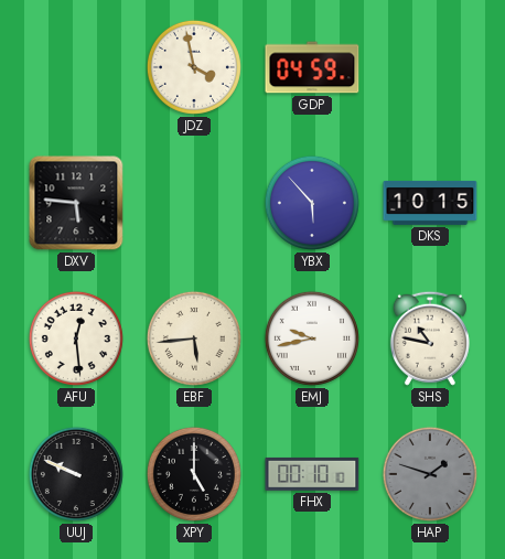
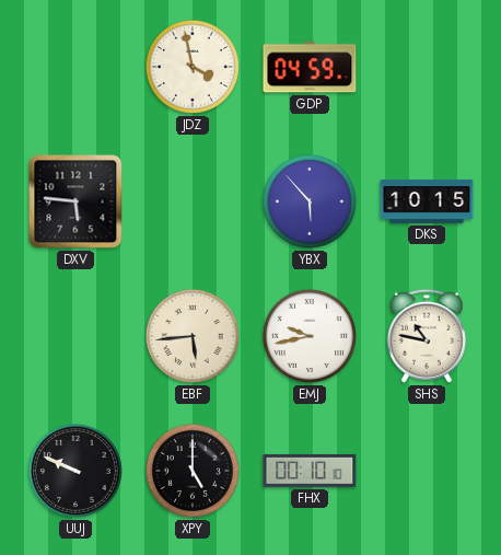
AFU: 12:29 -> none
HAP: 1:48 -> none
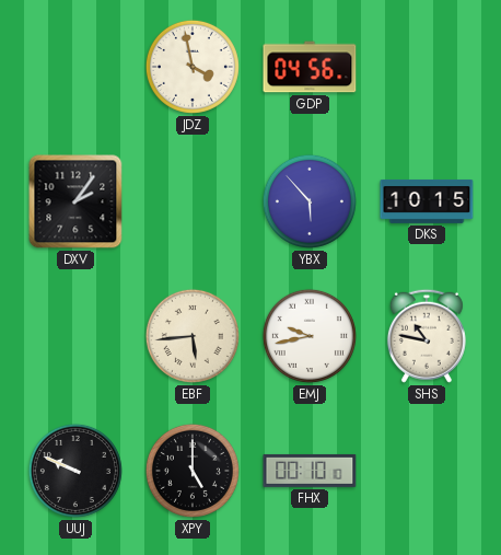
GDP: 04:59 -> 04:56
DXV: 5:46 -> 2:06
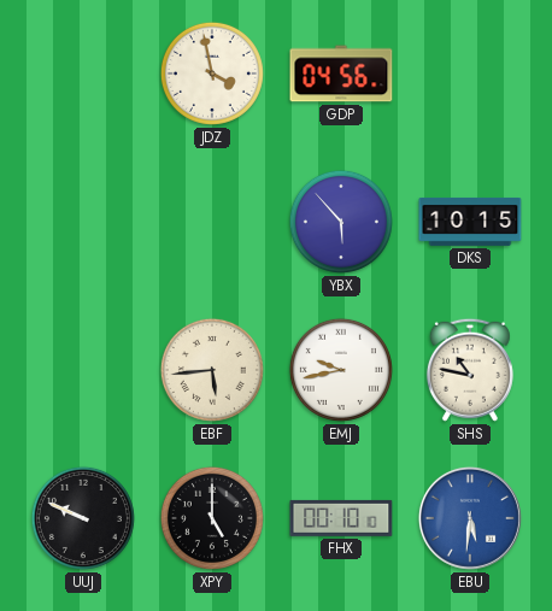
DXV: 2:06 -> none
EBU: none -> 5:31
